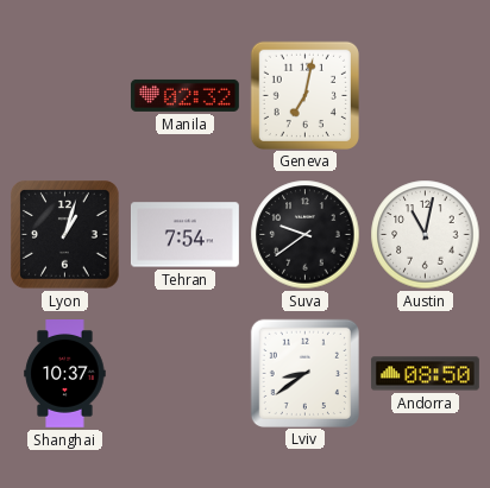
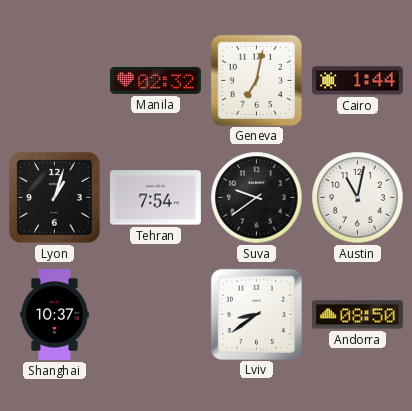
Cairo: none -> 1:44
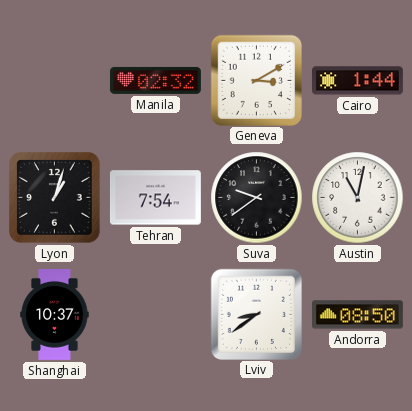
Geneva: 7:02 -> 3:10
